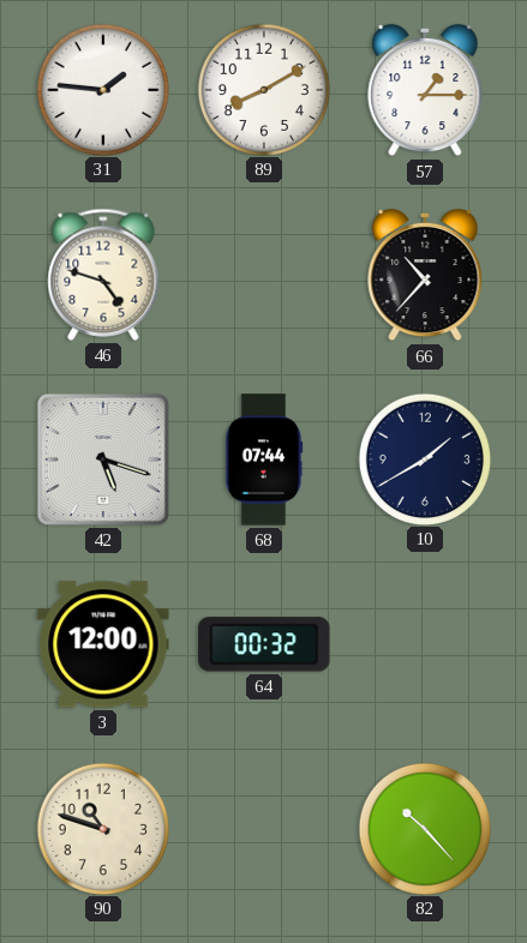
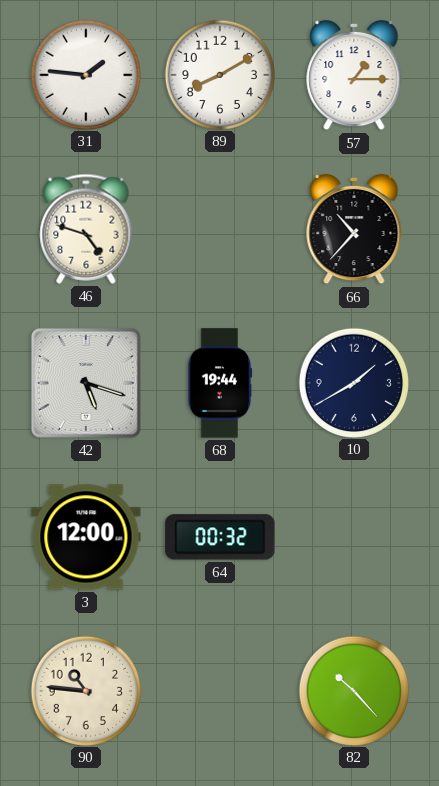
68: 07:44 -> 19:44
90: 10:48 -> 10:46
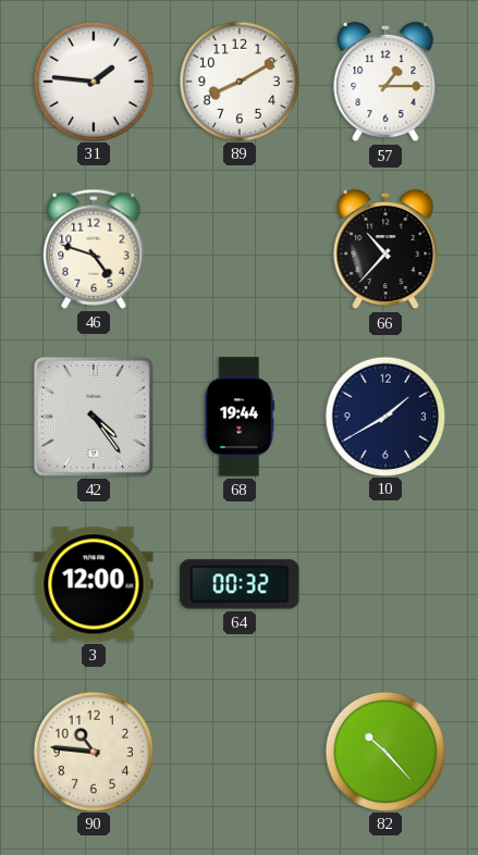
42: 5:18 -> 4:24
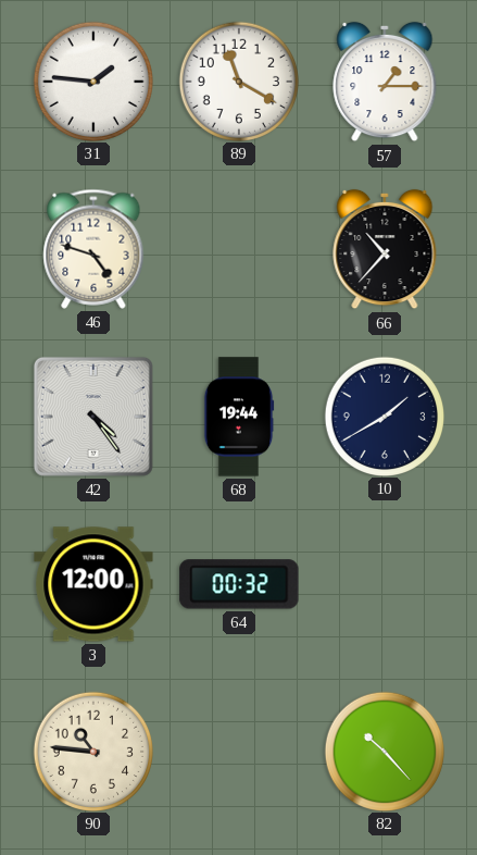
89: 8:10 -> 11:20
